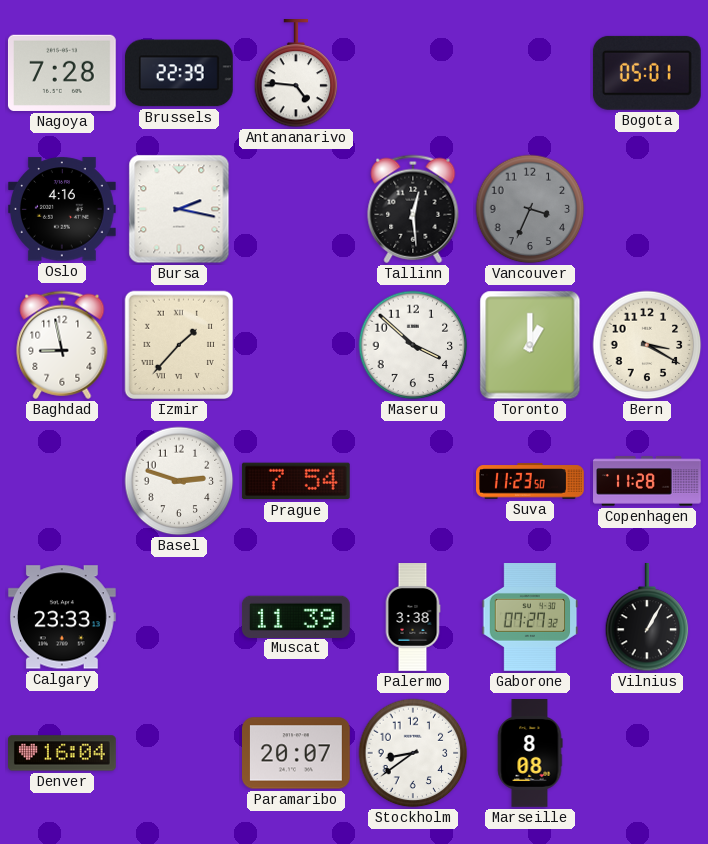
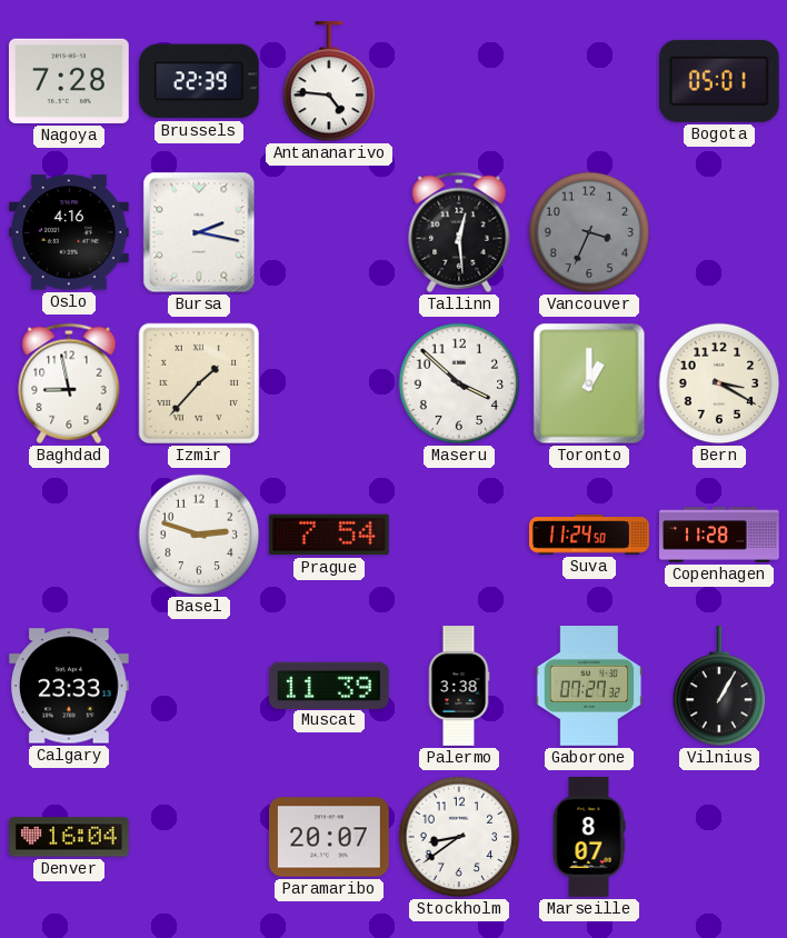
Suva: 11:23 -> 11:24
Marseille: 8:08 -> 8:07
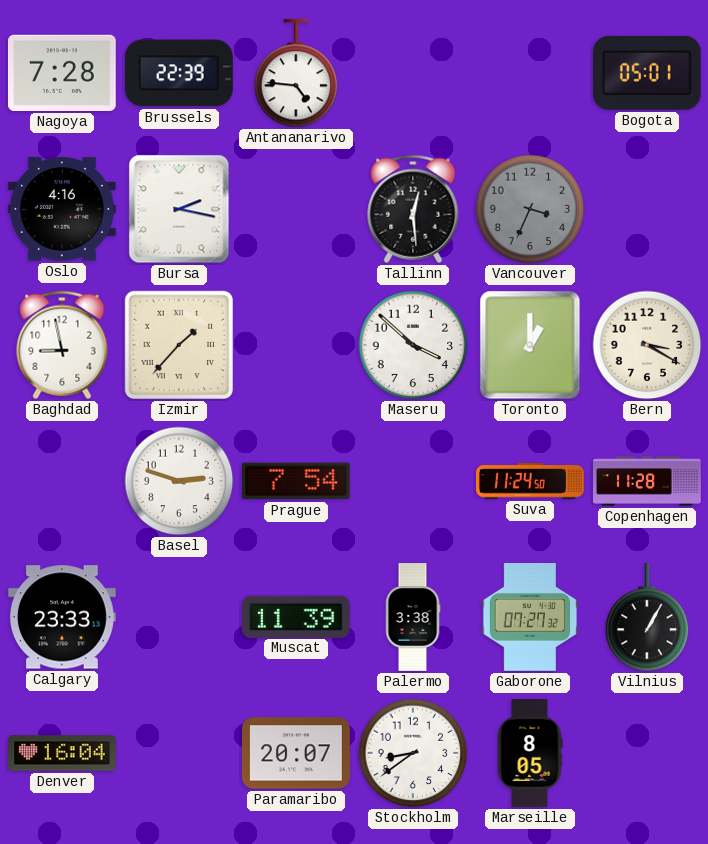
Marseille: 8:07 -> 8:05
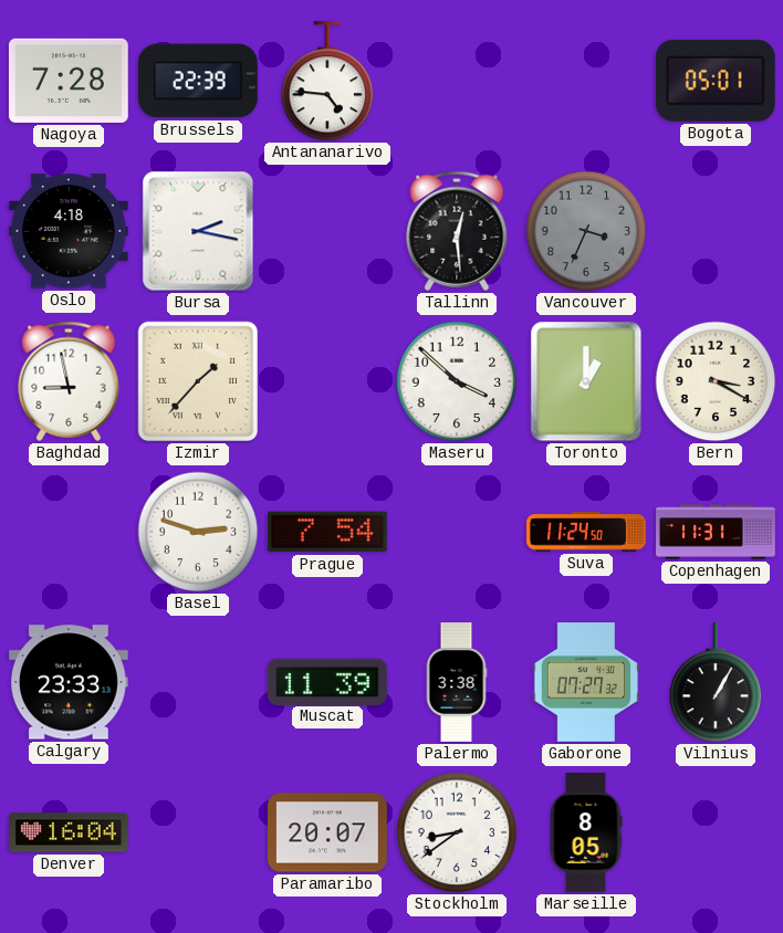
Oslo: 4:16 -> 4:18
Copenhagen: 11:28 -> 11:31
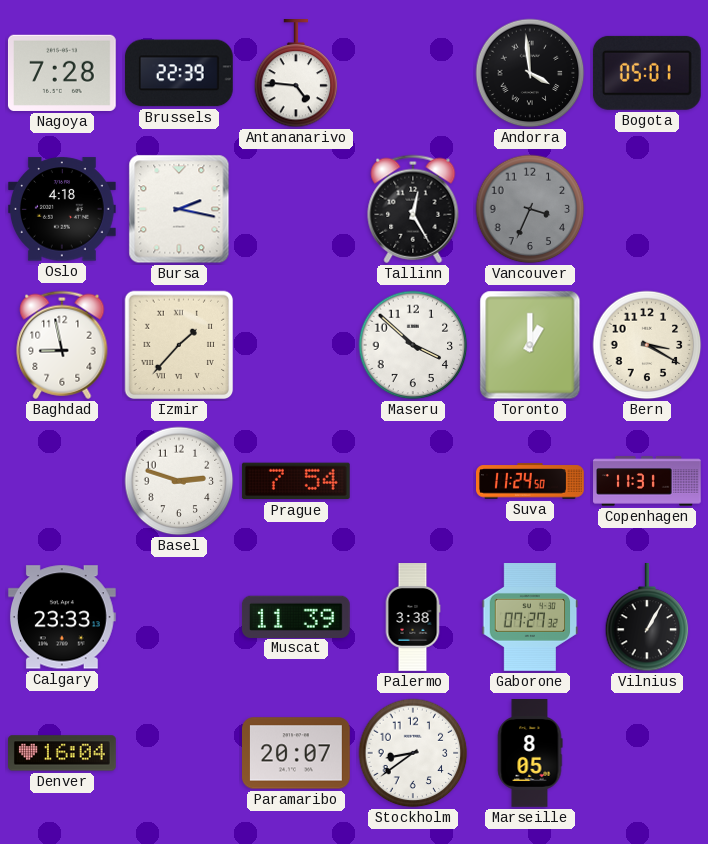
Andorra: none -> 3:59
Tallinn: 12:29 -> 12:25
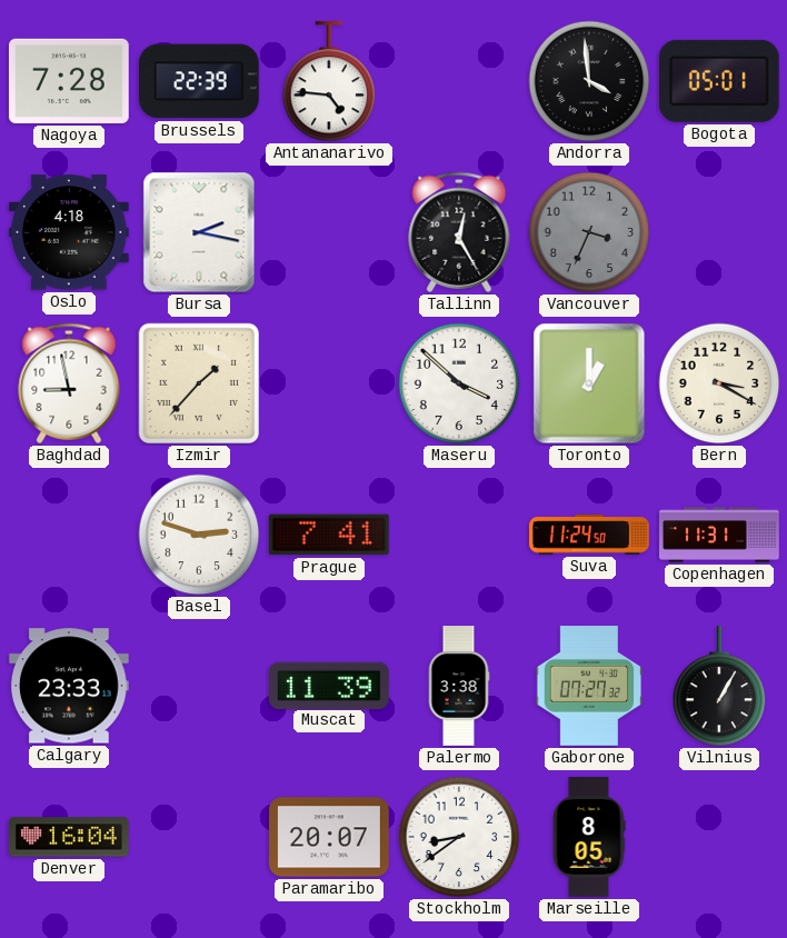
Prague: 7:54 -> 7:41
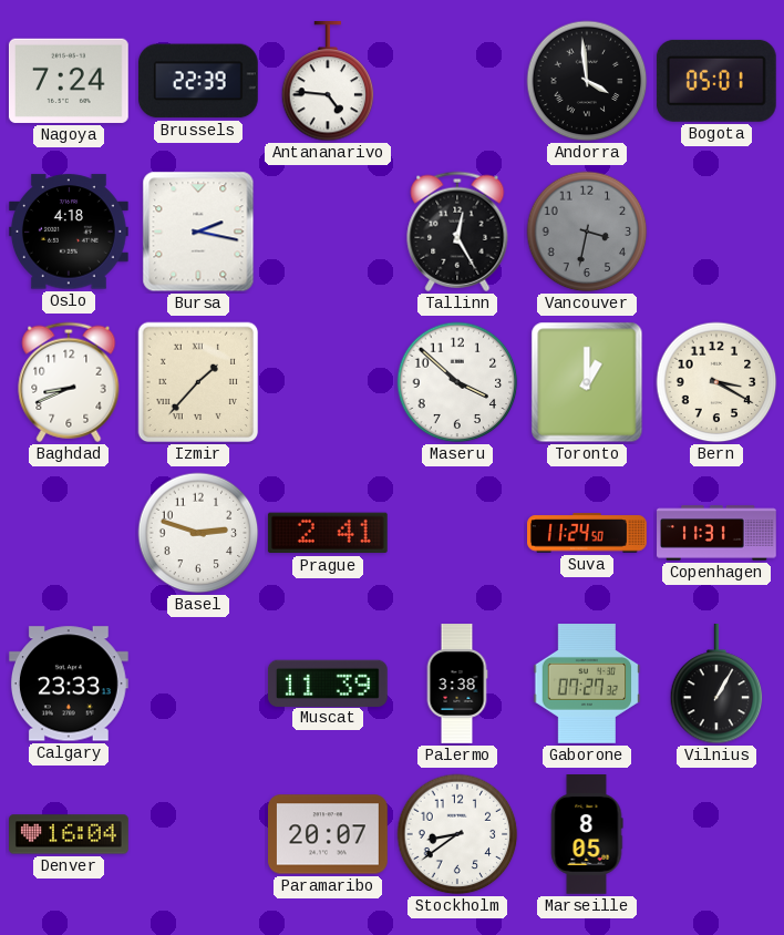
Nagoya: 7:28 -> 7:24
Vancouver: 3:34 -> 3:32
Baghdad: 8:58 -> 8:41
Prague: 7:41 -> 2:41
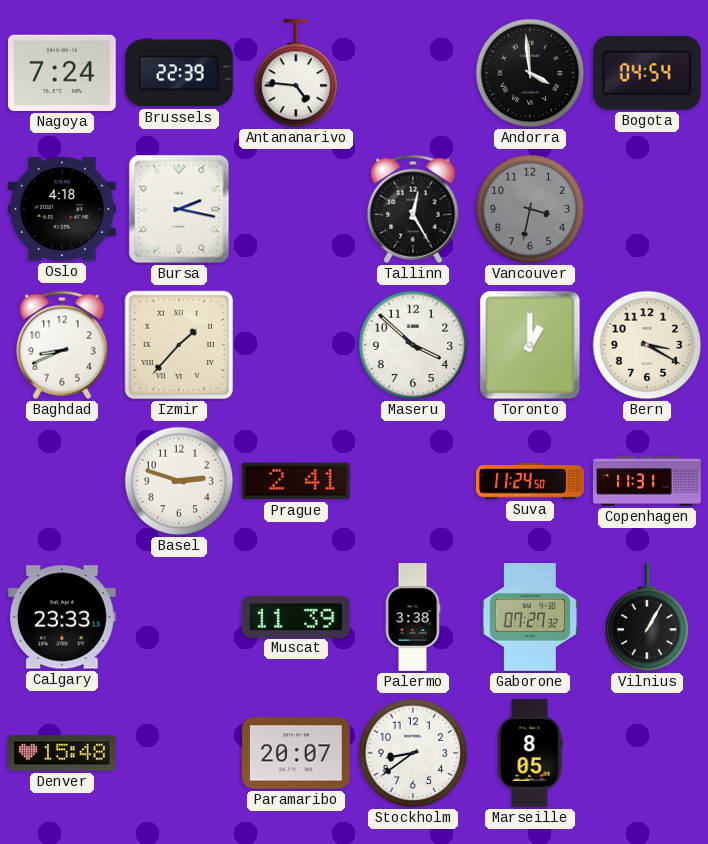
Bogota: 05:01 -> 04:54
Denver: 16:04 -> 15:48
